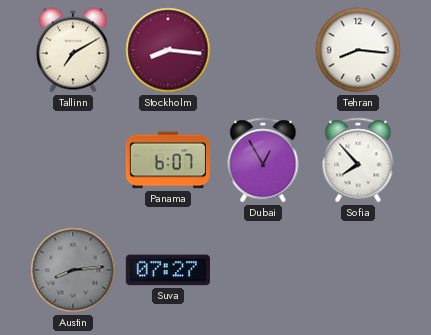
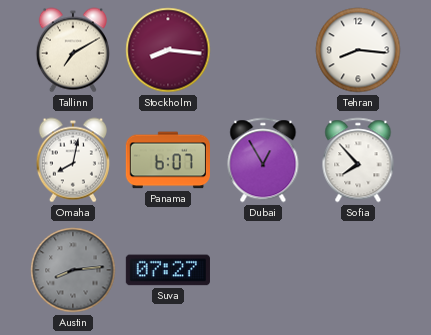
Omaha: none -> 8:02
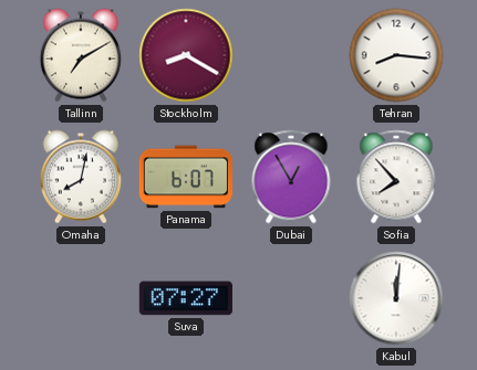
Stockholm: 8:16 -> 8:20
Austin: 8:14 -> none
Kabul: none -> 12:01
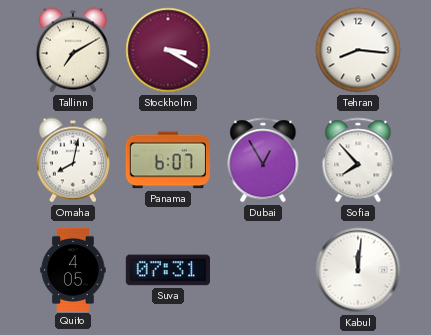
Stockholm: 8:20 -> 3:20
Quito: none -> 4:05
Suva: 07:27 -> 07:31
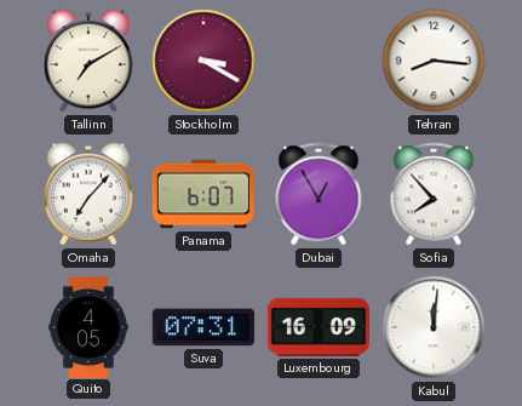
Omaha: 8:02 -> 7:07
Luxembourg: none -> 16:09
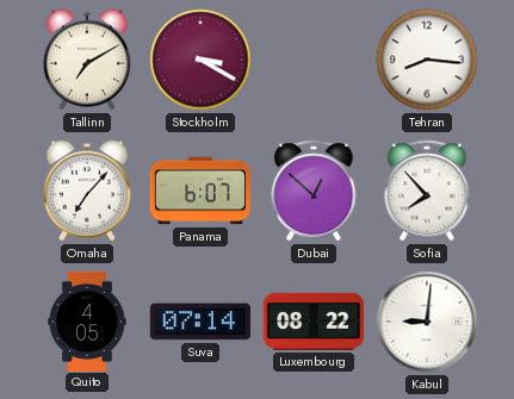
Dubai: 12:55 -> 12:52
Suva: 07:31 -> 07:14
Luxembourg: 16:09 -> 08:22
Kabul: 12:01 -> 9:01
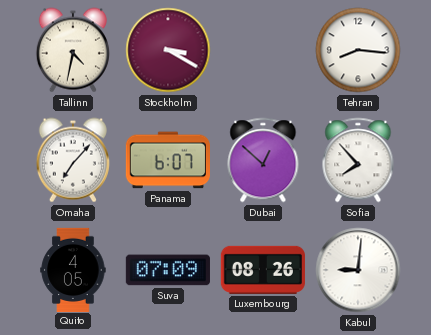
Tallinn: 7:10 -> 4:32
Suva: 07:14 -> 07:09
Luxembourg: 08:22 -> 08:26
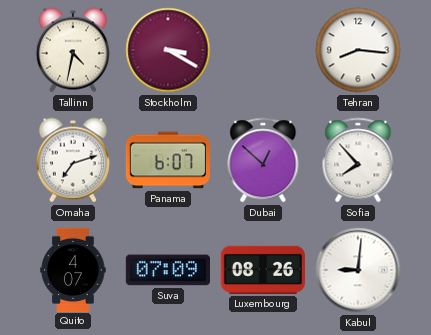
Omaha: 7:07 -> 7:12
Quito: 4:05 -> 4:07
